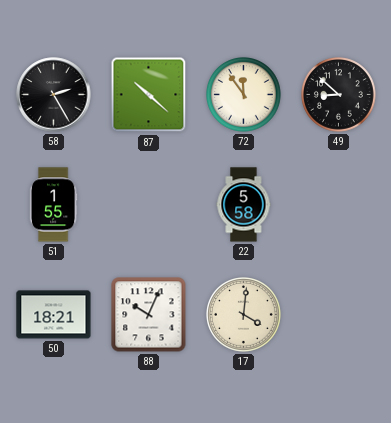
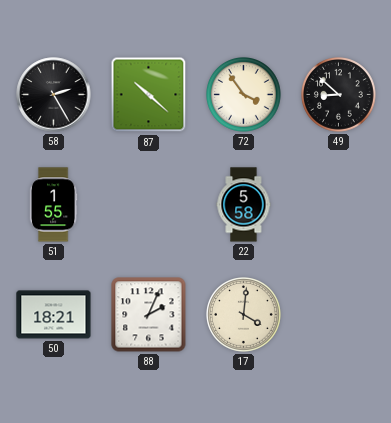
72: 11:54 -> 3:54
88: 10:04 -> 2:04
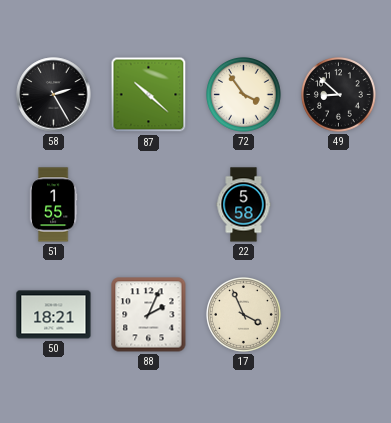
17: 4:01 -> 3:56
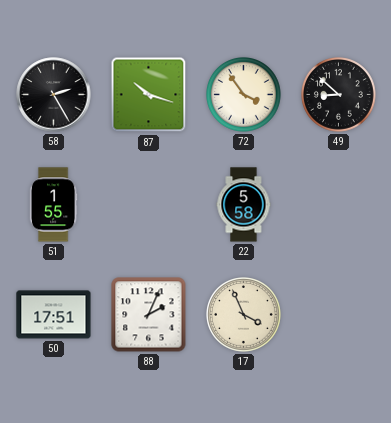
87: 10:22 -> 10:18
50: 18:21 -> 17:51
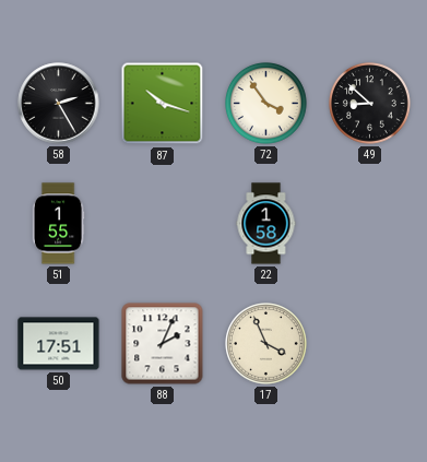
22: 5:58 -> 1:58
